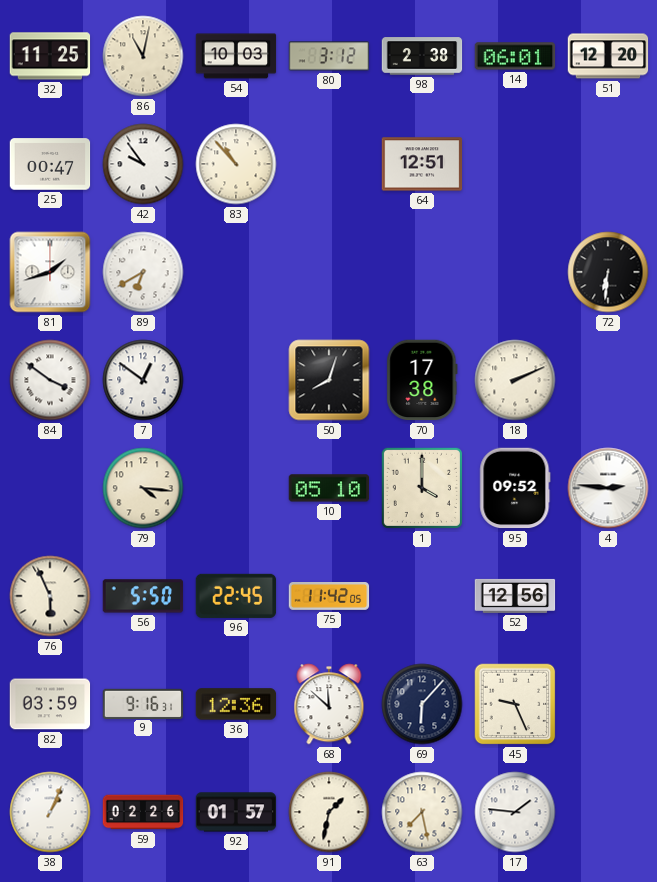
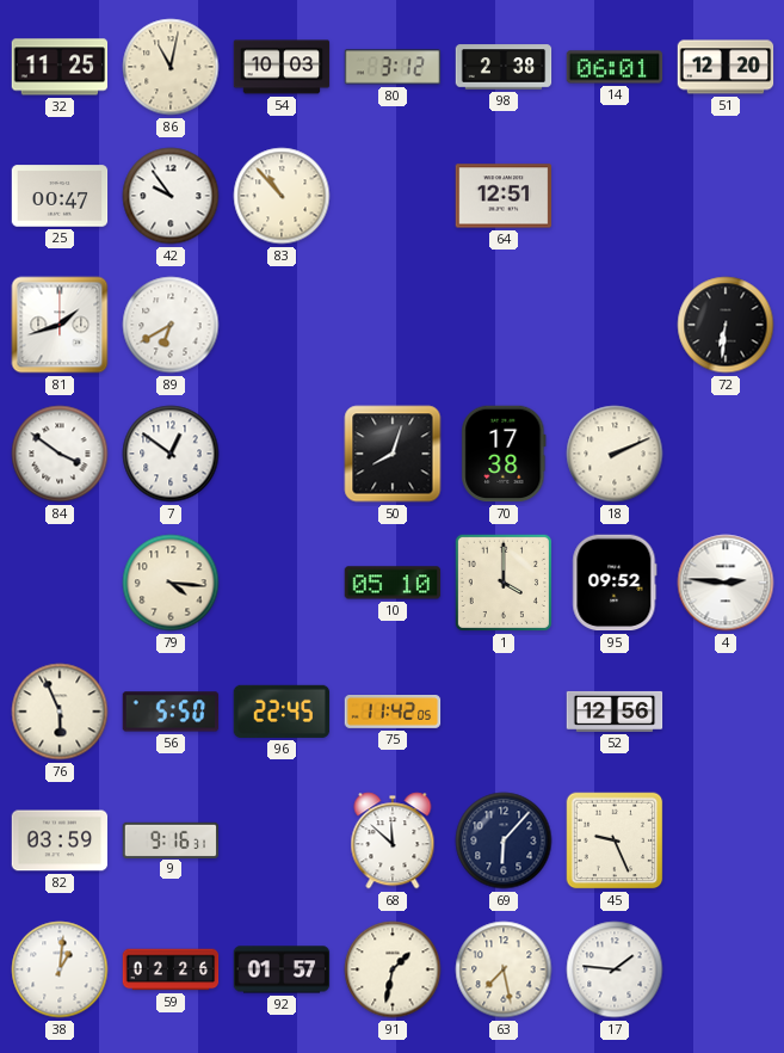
36: 12:36 -> none
38: 1:04 -> 1:01
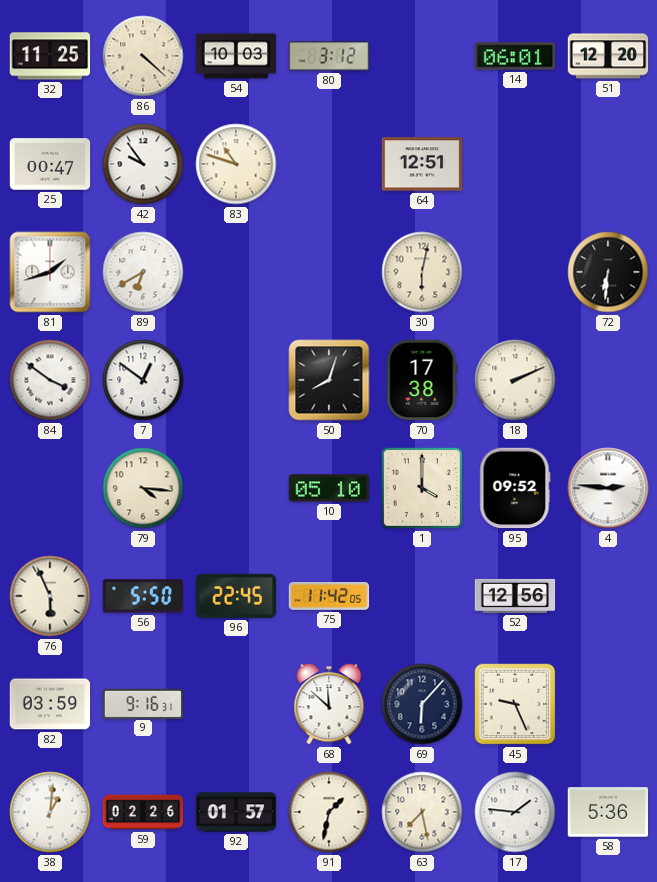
86: 11:02 -> 4:22
98: 2:38 -> none
83: 10:53 -> 10:48
30: none -> 6:02
58: none -> 5:36
